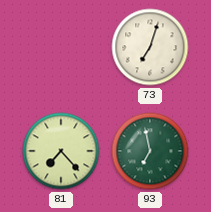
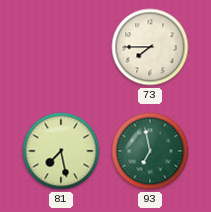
73: 7:03 -> 7:45
81: 7:23 -> 7:28
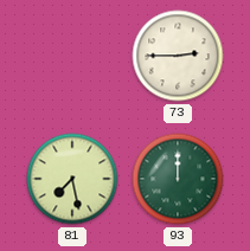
73: 7:45 -> 2:45
93: 6:58 -> 12:00
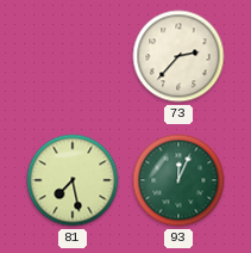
73: 2:45 -> 2:37
93: 12:00 -> 12:04
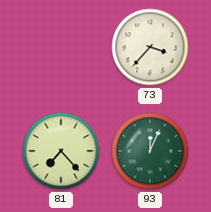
73: 2:37 -> 3:37
81: 7:28 -> 7:23
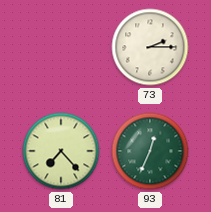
73: 3:37 -> 2:15
93: 12:04 -> 12:34
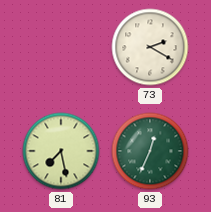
73: 2:15 -> 2:20
81: 7:23 -> 7:28
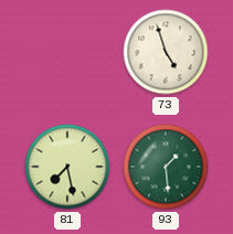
73: 2:20 -> 4:57
93: 12:34 -> 1:29
